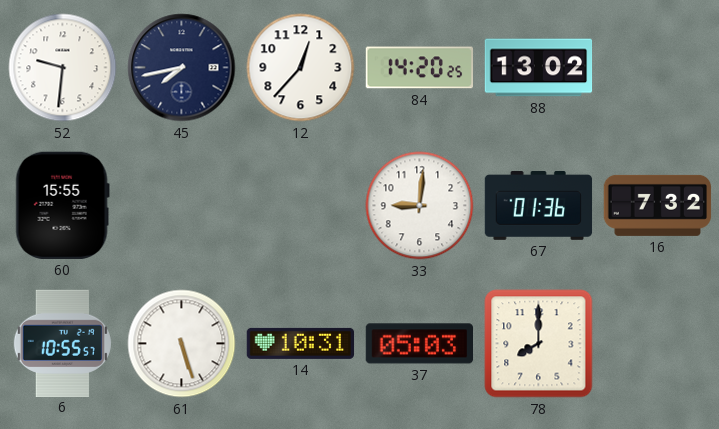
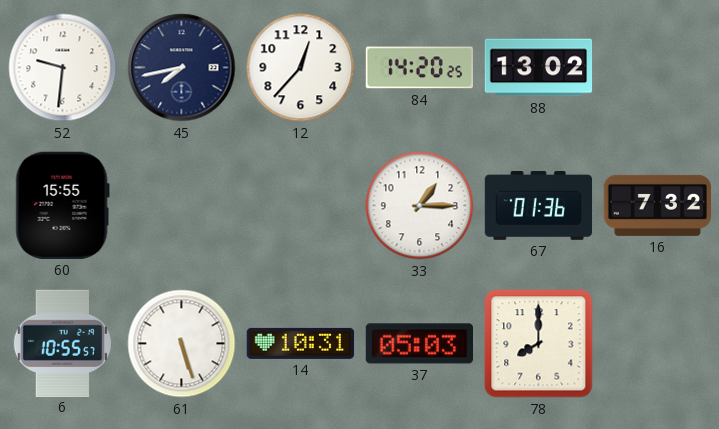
33: 9:01 -> 1:15
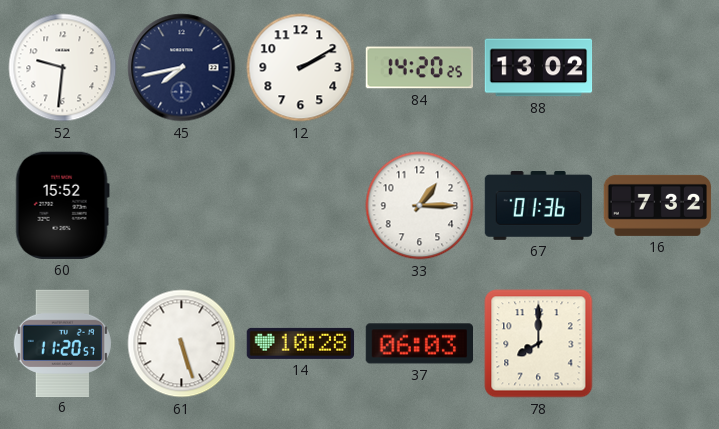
12: 12:37 -> 2:10
60: 15:55 -> 15:52
6: 10:55 -> 11:20
14: 10:31 -> 10:28
37: 05:03 -> 06:03
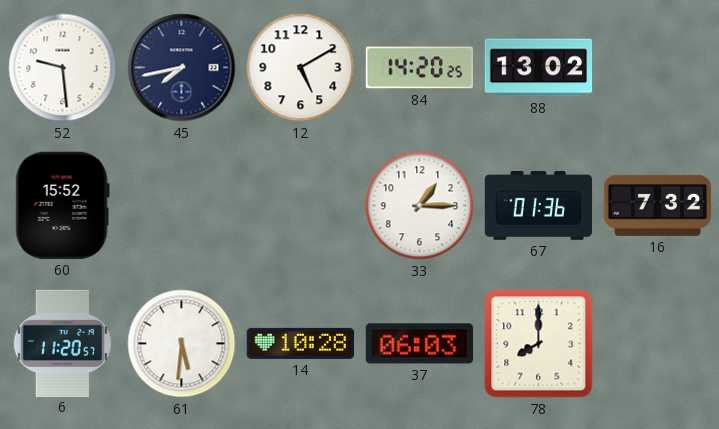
52: 9:31 -> 9:29
12: 2:10 -> 5:10
61: 5:27 -> 5:31
